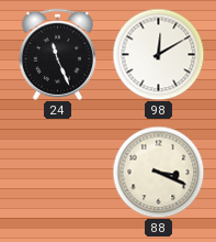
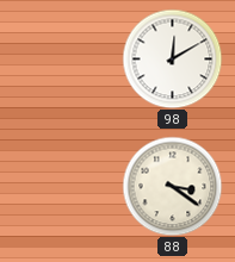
24: 11:26 -> none
88: 3:19 -> 3:21
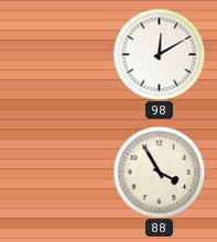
88: 3:21 -> 3:55
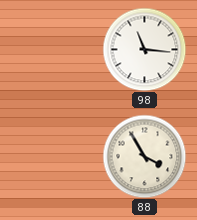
98: 12:10 -> 11:16
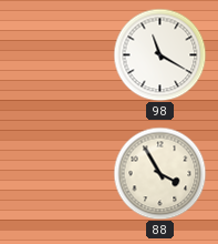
98: 11:16 -> 11:20
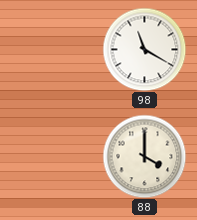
88: 3:55 -> 4:00
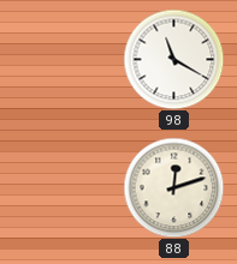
88: 4:00 -> 12:12
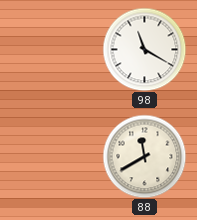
88: 12:12 -> 11:40
